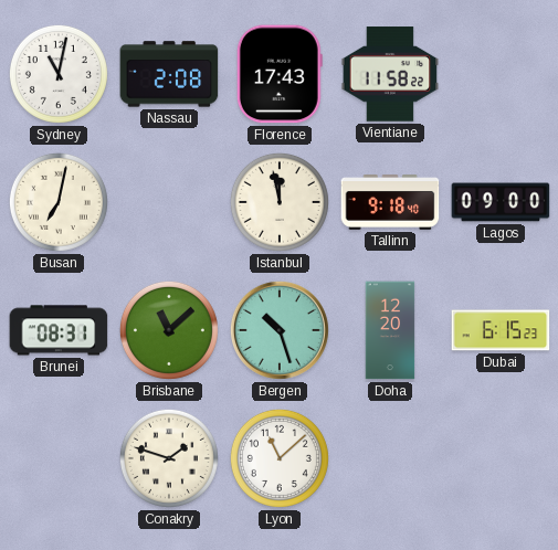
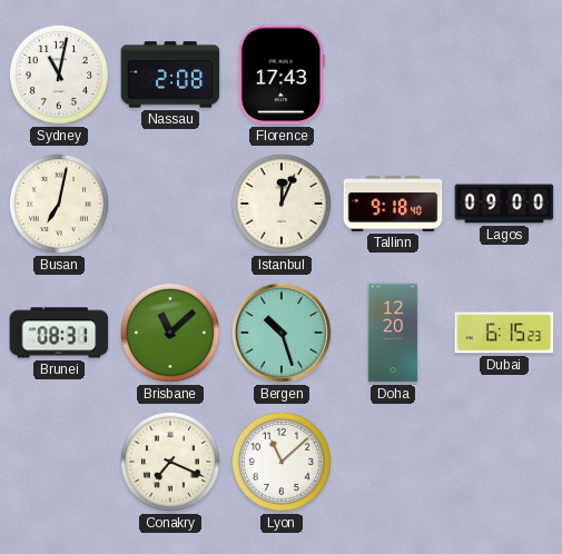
Vientiane: 11:58 -> none
Istanbul: 11:58 -> 12:04
Conakry: 1:48 -> 7:19
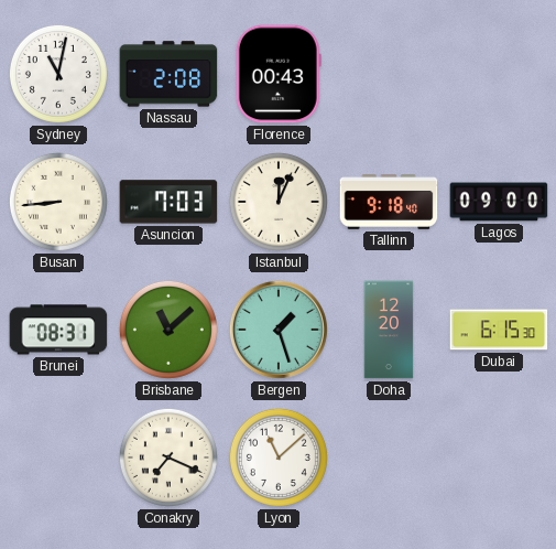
Florence: 17:43 -> 00:43
Busan: 7:02 -> 8:44
Asuncion: none -> 7:03
Bergen: 10:27 -> 1:27
Dubai: 6:15:23 -> 6:15:30
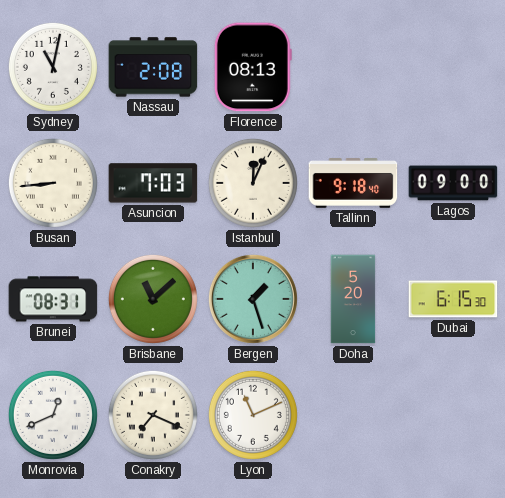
Florence: 00:43 -> 08:13
Doha: 12:20 -> 5:20
Monrovia: none -> 12:41
Lyon: 11:08 -> 11:11
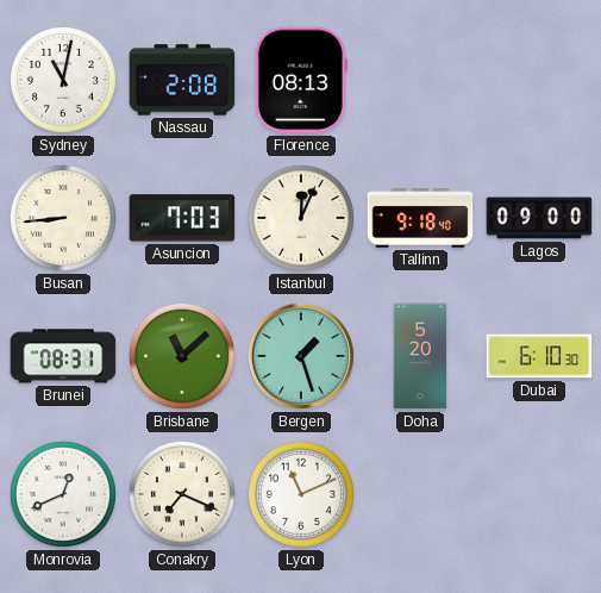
Dubai: 6:15 -> 6:10
